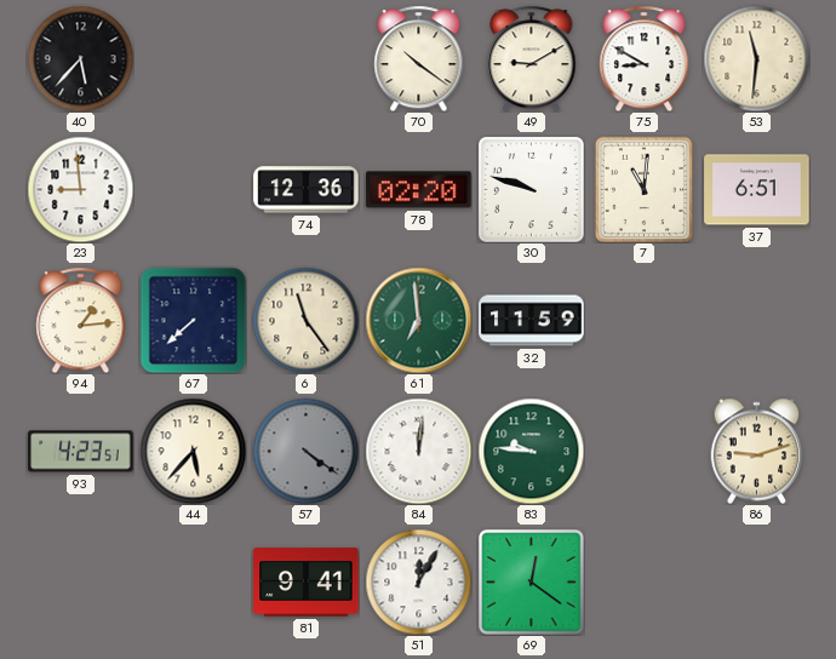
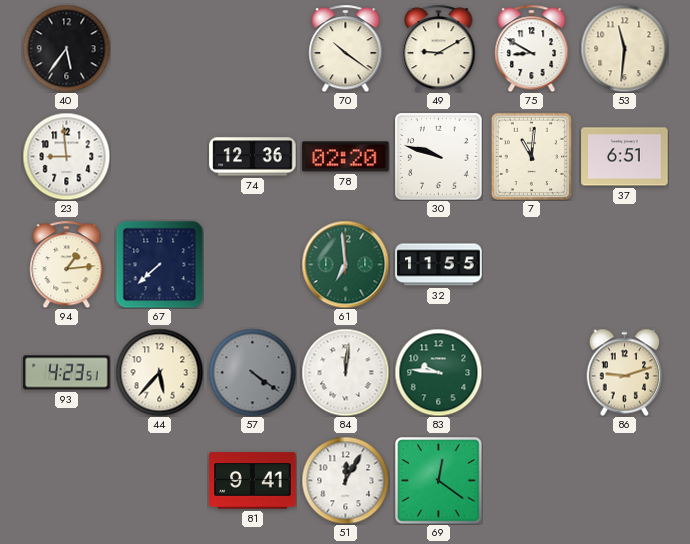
40: 5:37 -> 5:36
6: 11:24 -> none
32: 11:59 -> 11:55
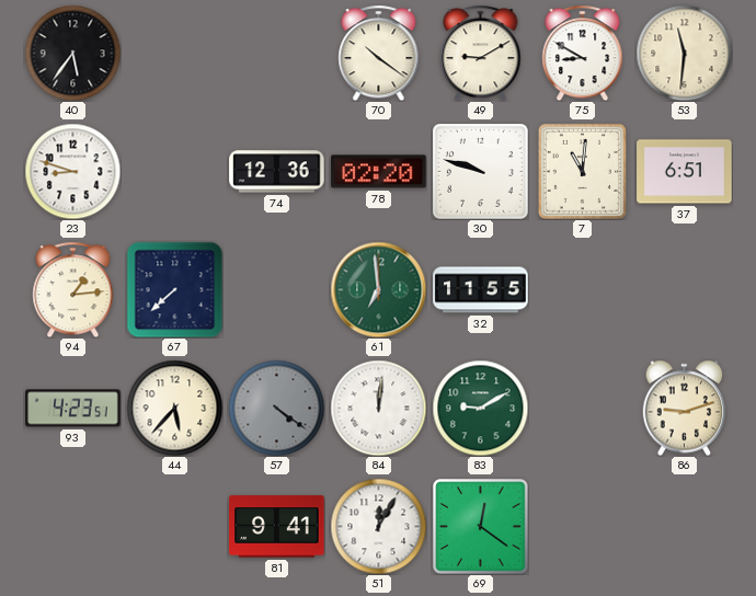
23: 8:59 -> 8:48
83: 9:46 -> 9:10
